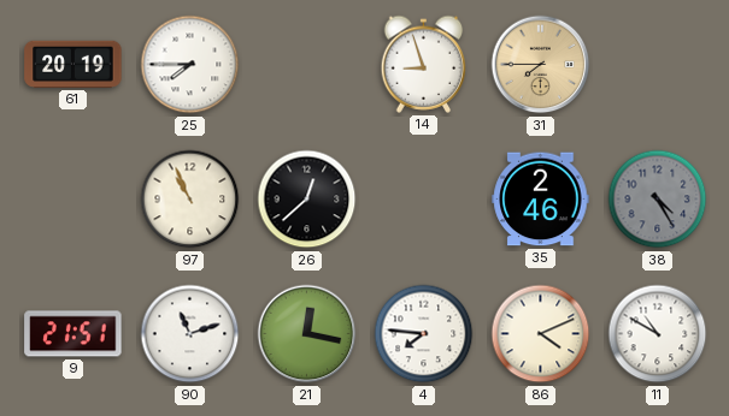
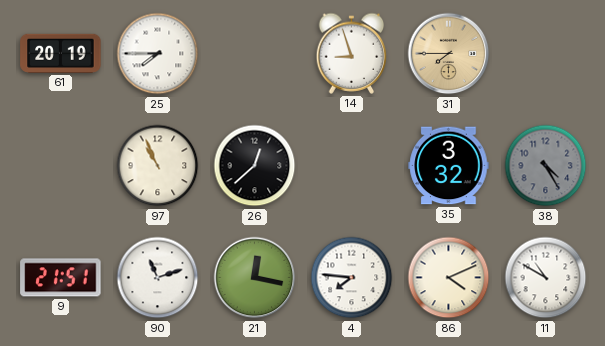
35: 2:46 -> 3:32
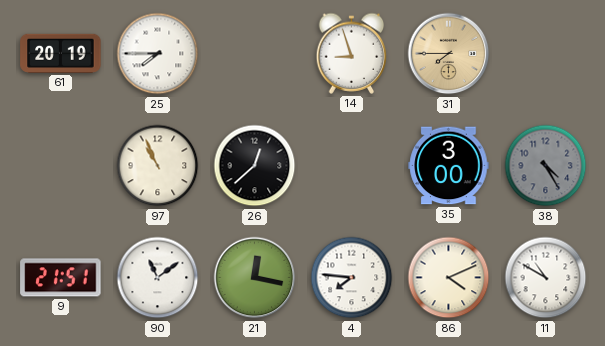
35: 3:32 -> 3:00
90: 11:12 -> 11:09
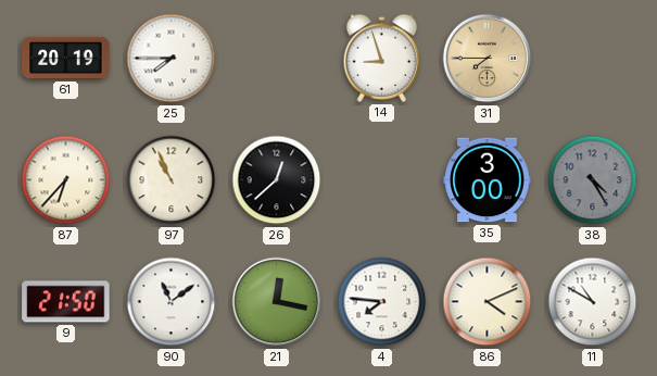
87: none -> 6:37
9: 21:51 -> 21:50
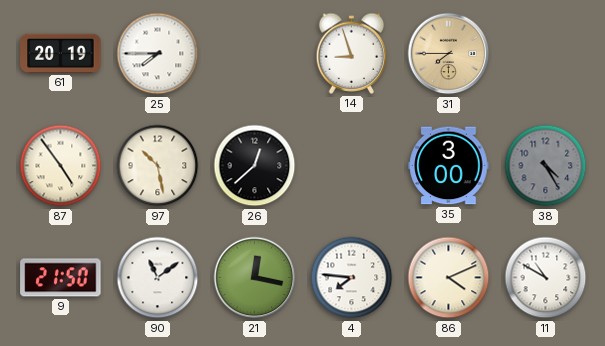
87: 6:37 -> 4:54
97: 10:56 -> 10:28
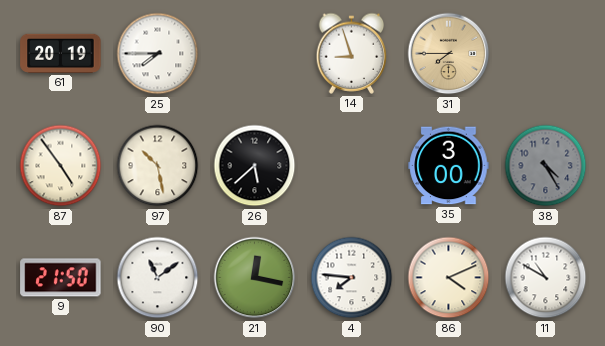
26: 12:38 -> 5:38
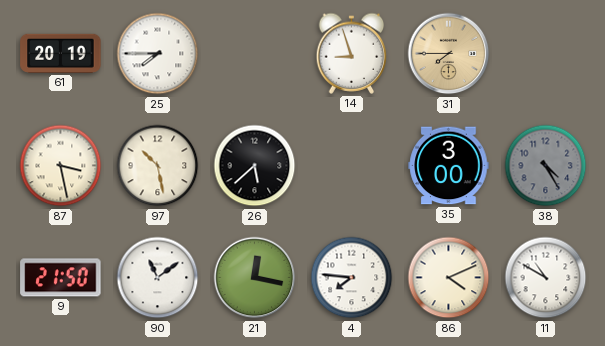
87: 4:54 -> 3:28
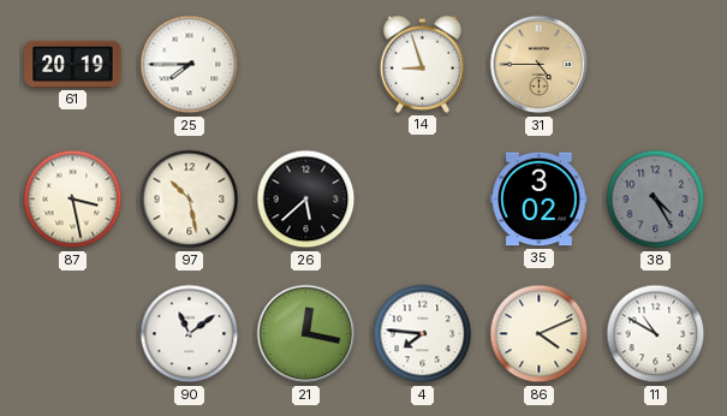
31: 7:45 -> 4:45
35: 3:00 -> 3:02
9: 21:50 -> none
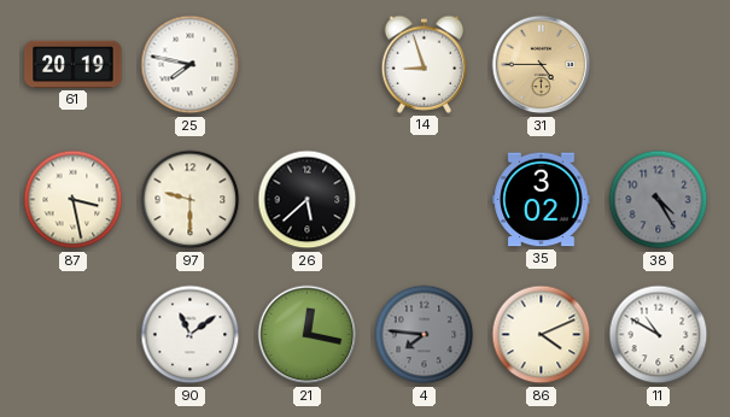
25: 7:45 -> 7:47
97: 10:28 -> 9:30
4 dial: white -> grey
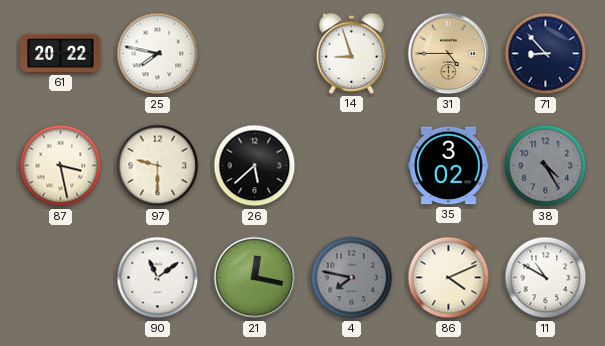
61: 20:19 -> 20:22
71: none -> 8:53
4: 7:46 -> 7:47
